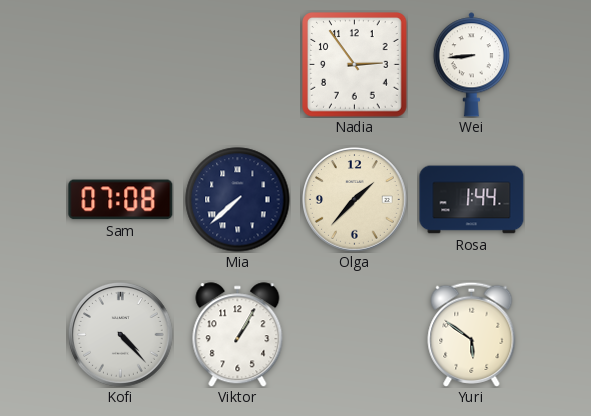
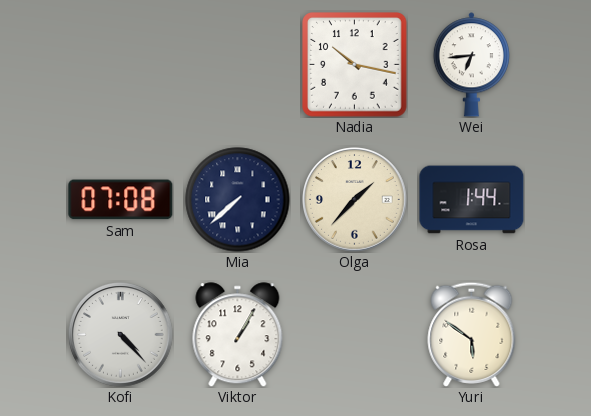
Nadia: 2:54 -> 10:17
Wei: 8:44 -> 6:44
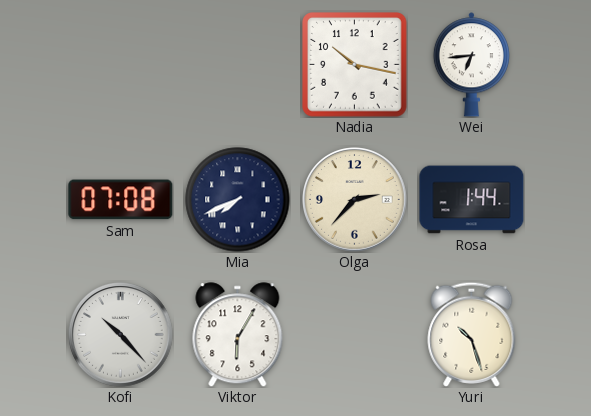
Mia: 7:38 -> 7:41
Olga: 1:37 -> 2:37
Kofi: 4:23 -> 10:23
Viktor: 1:05 -> 6:05
Yuri: 5:51 -> 10:27
